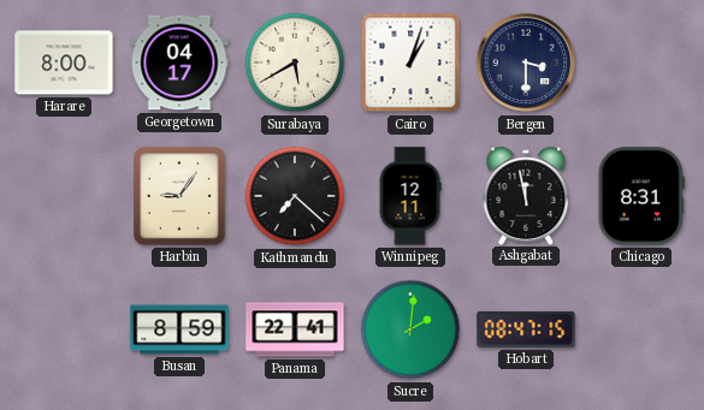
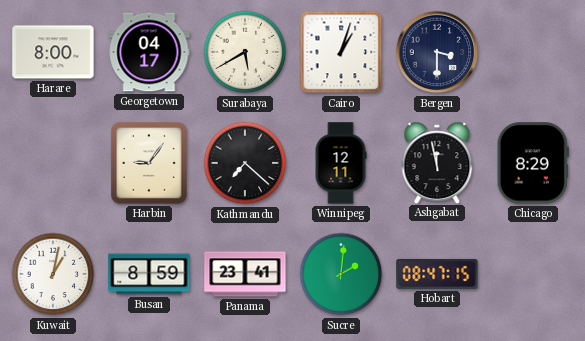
Chicago: 8:31 -> 8:29
Kuwait: none -> 1:02
Panama: 22:41 -> 23:41
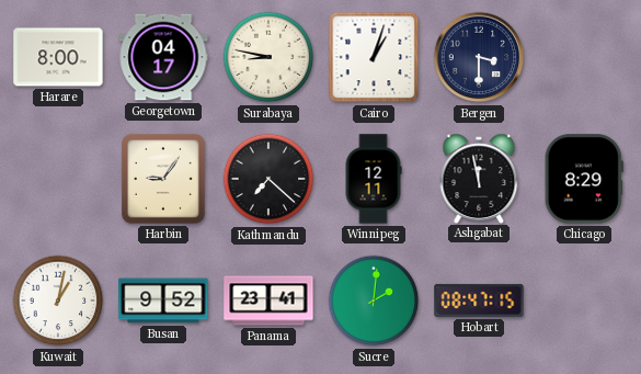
Surabaya: 5:40 -> 8:47
Busan: 8:59 -> 9:52
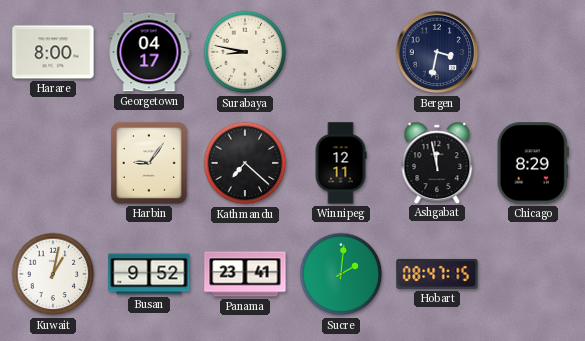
Cairo: 1:03 -> none
Bergen: 3:30 -> 3:32
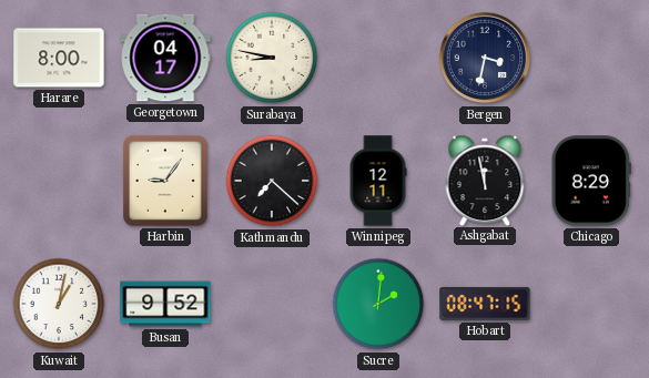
Panama: 23:41 -> none
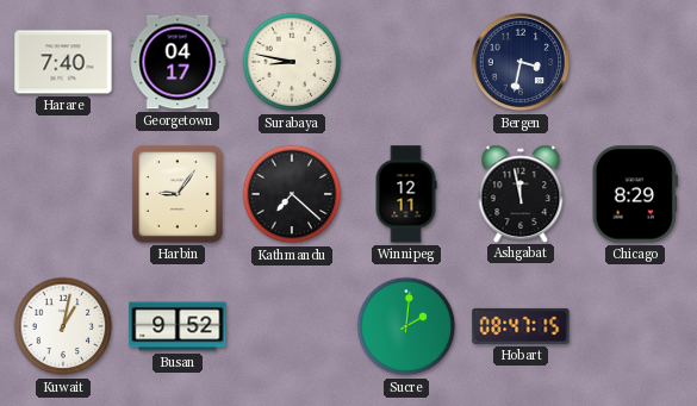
Harare: 8:00 -> 7:40
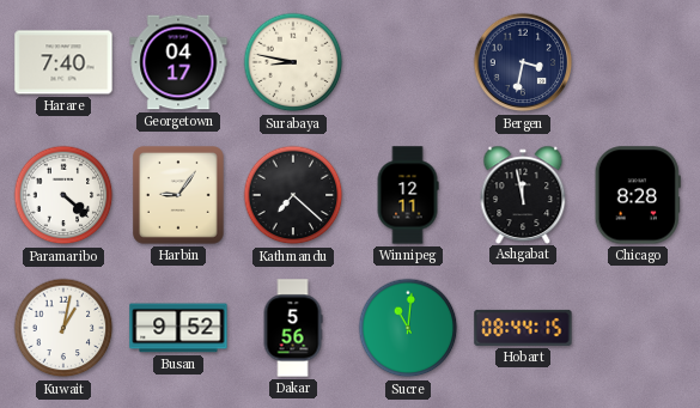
Paramaribo: none -> 4:22
Chicago: 8:29 -> 8:28
Dakar: none -> 5:56
Sucre: 2:01 -> 11:01
Hobart: 08:47 -> 08:44
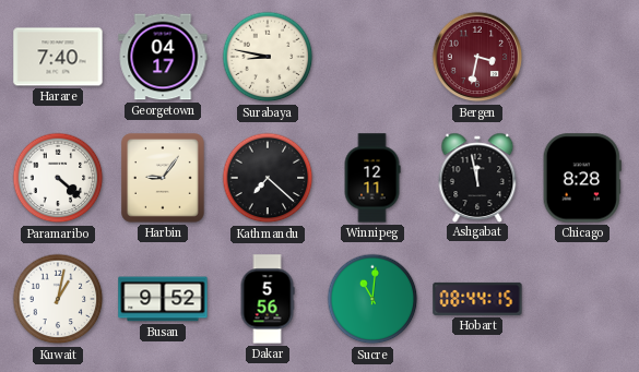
Bergen dial: navy -> burgundy
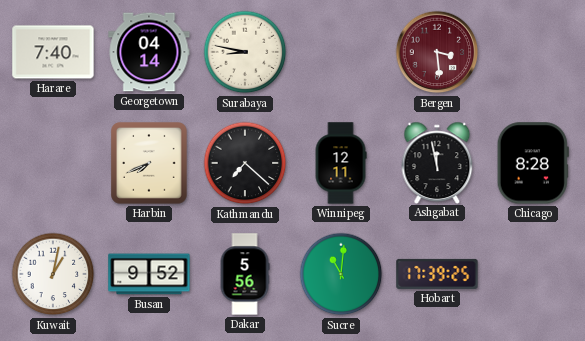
Georgetown: 04:17 -> 04:14
Bergen: 3:32 -> 3:29
Paramaribo: 4:22 -> none
Harbin: 9:06 -> 7:41
Hobart: 08:44 -> 17:39
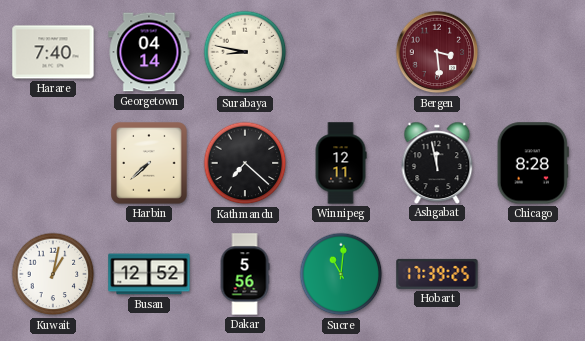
Harbin: 7:41 -> 7:38
Busan: 9:52 -> 12:52
